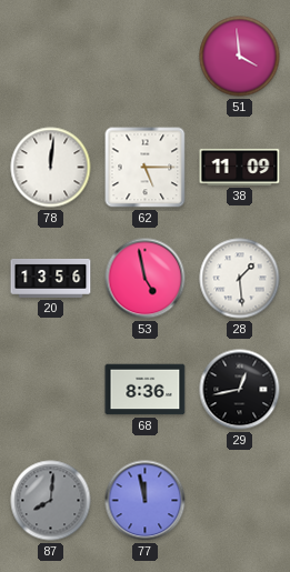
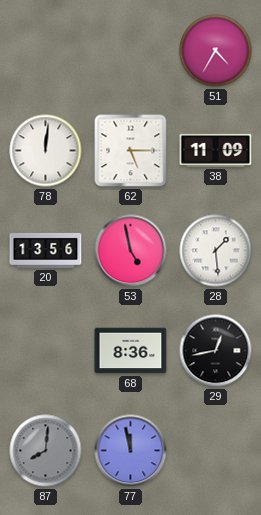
51: 3:59 -> 4:35
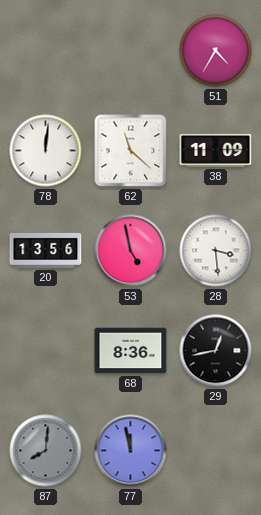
62: 5:15 -> 11:22
28: 1:29 -> 3:29
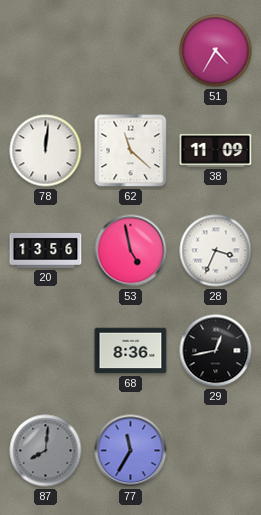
28: 3:29 -> 3:34
77: 11:58 -> 11:35
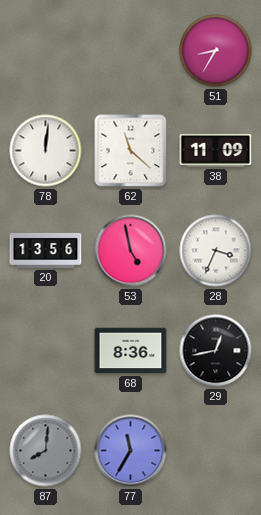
51: 4:35 -> 8:35
